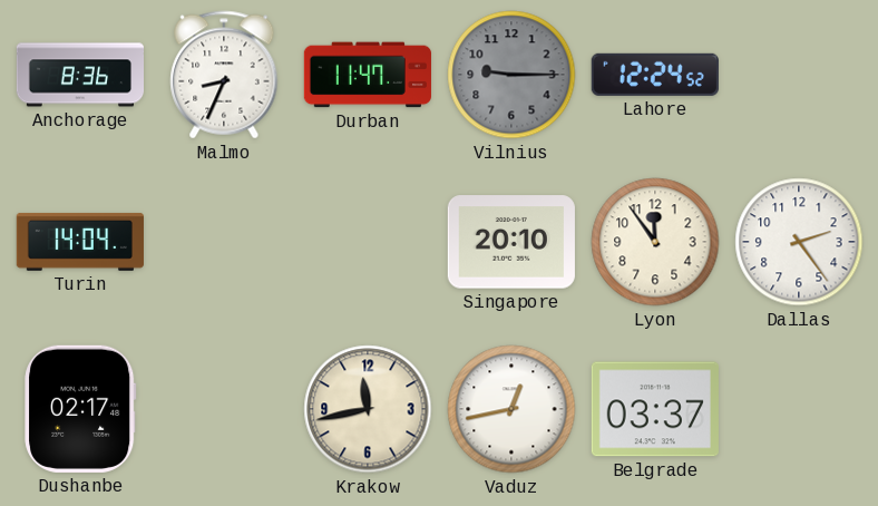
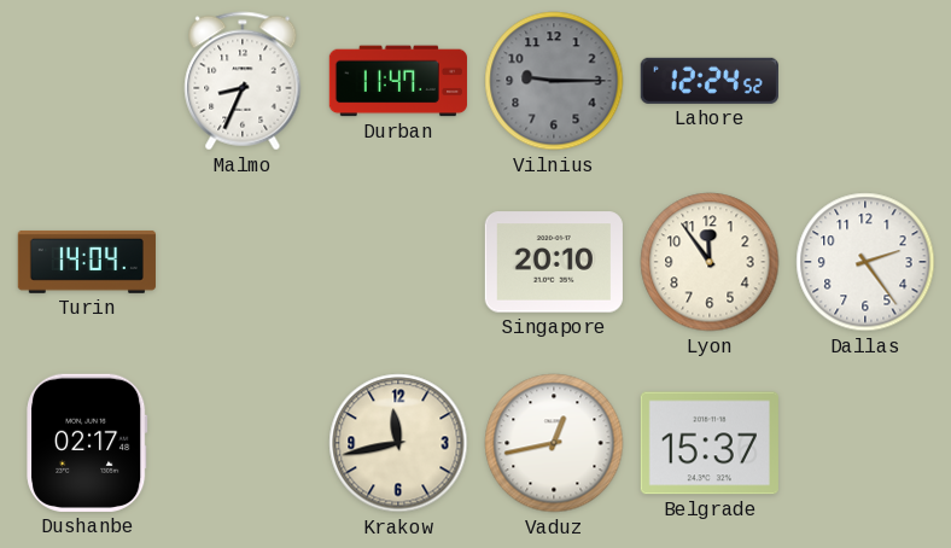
Anchorage: 8:36 -> none
Belgrade: 03:37 -> 15:37
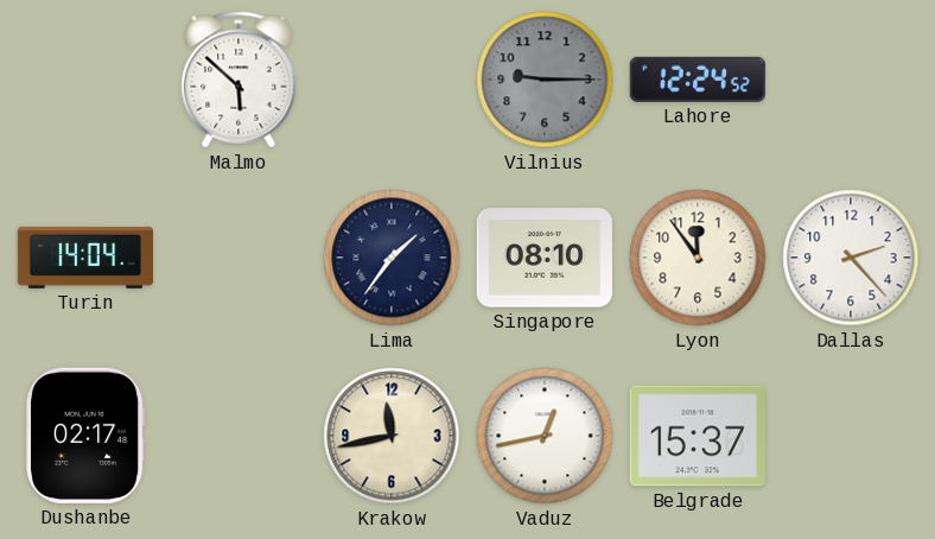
Malmo: 8:34 -> 5:52
Durban: 11:47 -> none
Lima: none -> 1:36
Singapore: 20:10 -> 08:10
Dallas: 2:24 -> 2:23
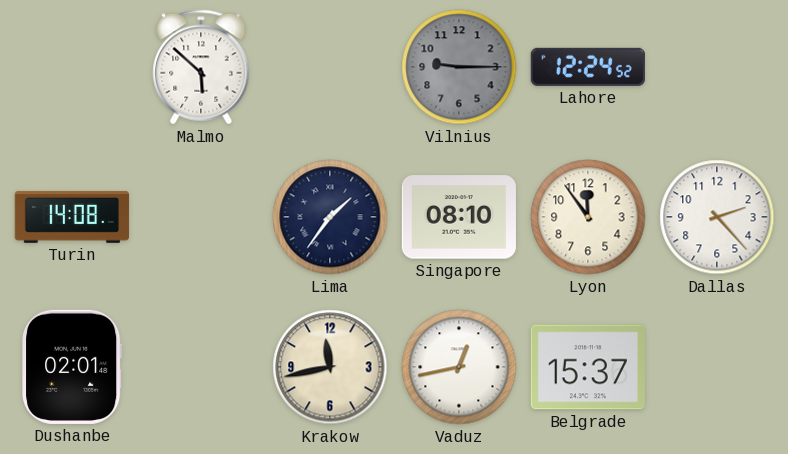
Turin: 14:04 -> 14:08
Dushanbe: 02:17 -> 02:01
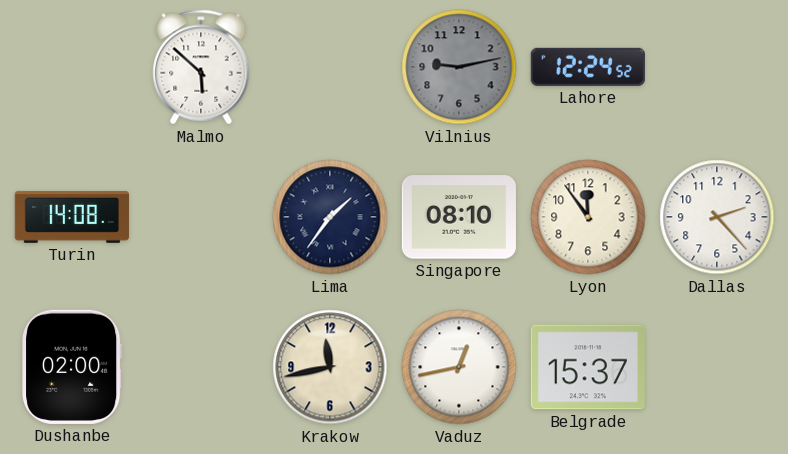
Vilnius: 9:15 -> 9:13
Dushanbe: 02:01 -> 02:00
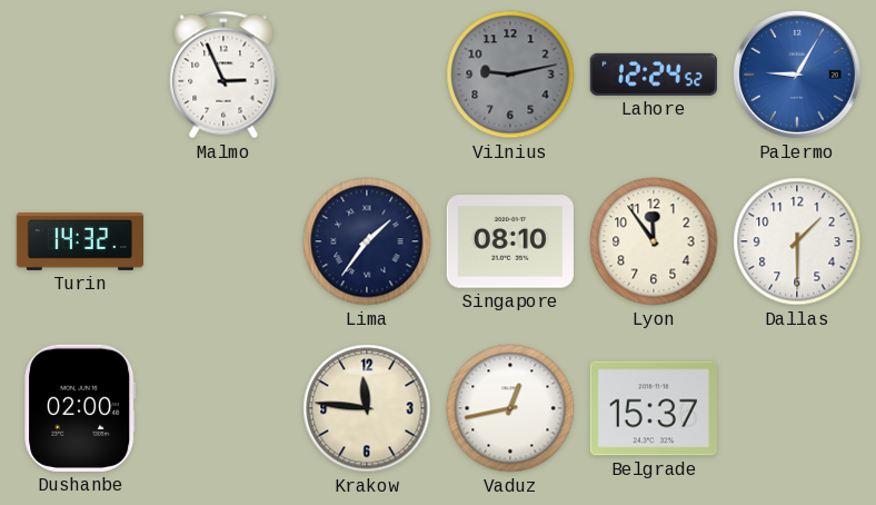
Malmo: 5:52 -> 2:56
Palermo: none -> 9:05
Turin: 14:08 -> 14:32
Dallas: 2:23 -> 1:30
Krakow: 11:43 -> 11:46
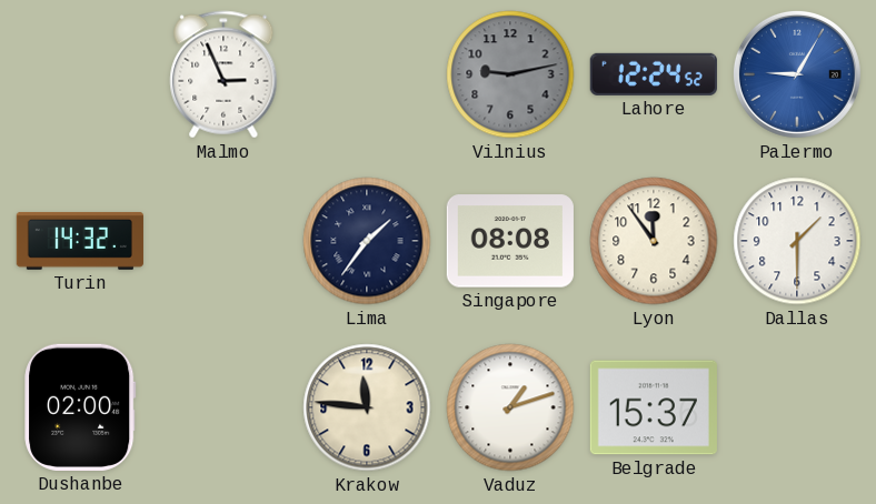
Singapore: 08:10 -> 08:08
Vaduz: 12:43 -> 1:12
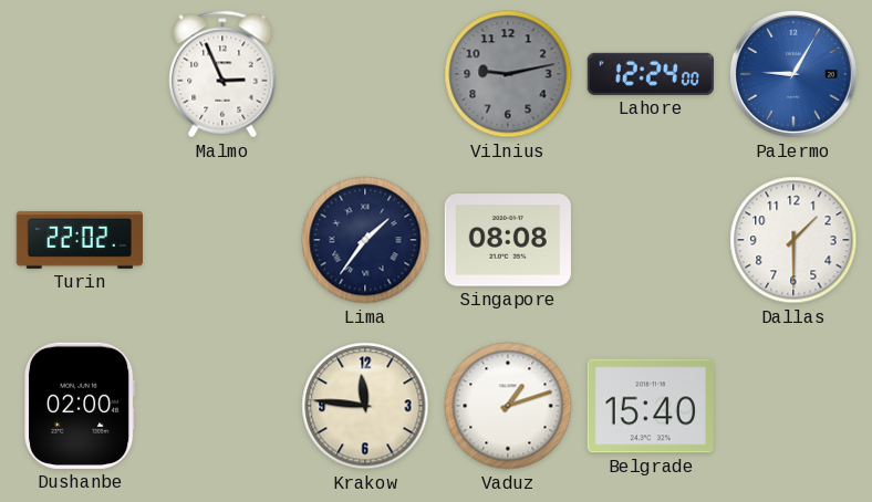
Lahore: 12:24:52 -> 12:24:00
Turin: 14:32 -> 22:02
Lyon: 11:54 -> none
Belgrade: 15:37 -> 15:40
